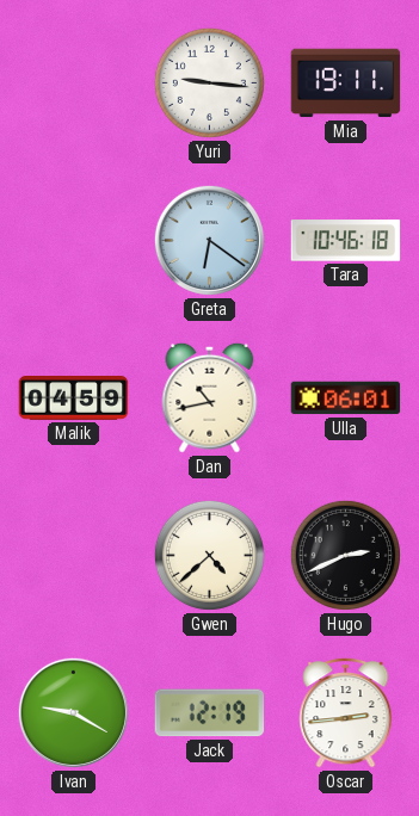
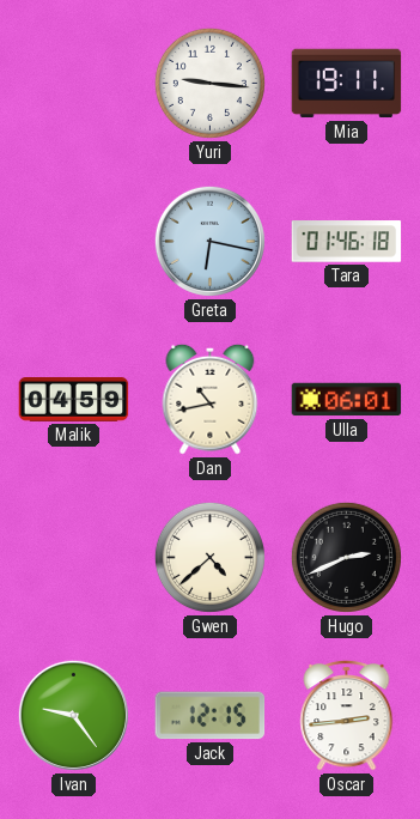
Greta: 6:21 -> 6:17
Tara: 10:46 -> 01:46
Ivan: 9:20 -> 9:24
Jack: 12:19 -> 12:15
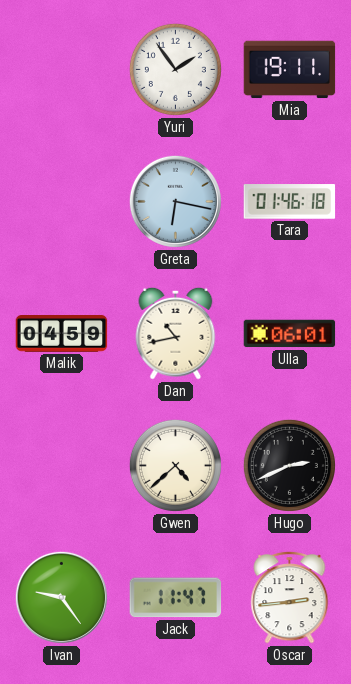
Yuri: 9:16 -> 1:54
Jack: 12:15 -> 11:47
